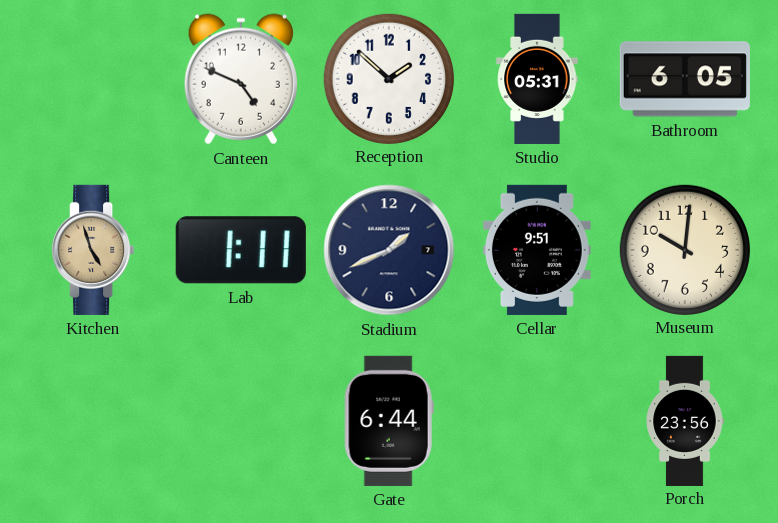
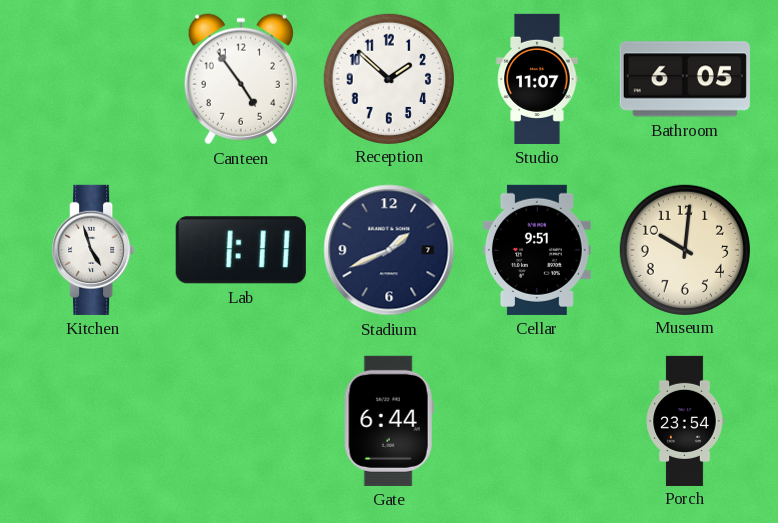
Canteen: 4:49 -> 4:54
Studio: 05:31 -> 11:07
Kitchen dial: champagne -> white
Porch: 23:56 -> 23:54
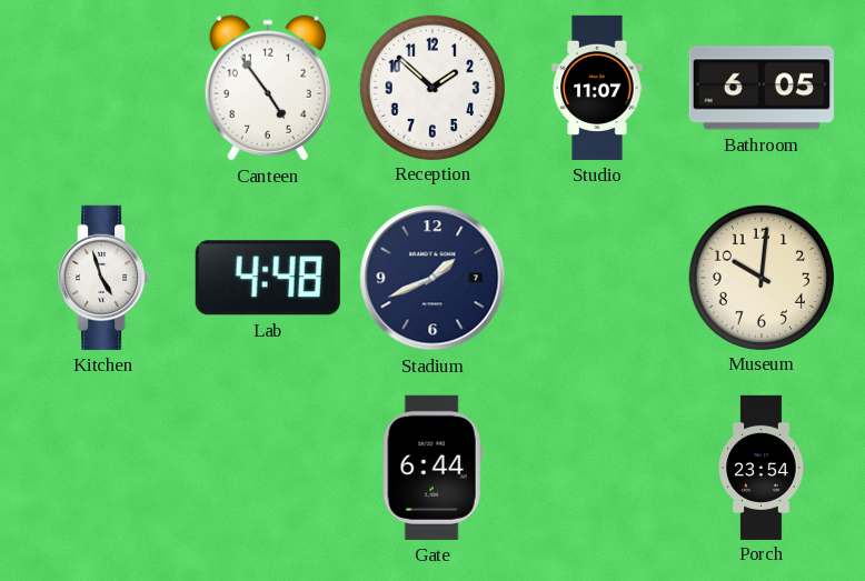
Lab: 1:11 -> 4:48
Cellar: 9:51 -> none
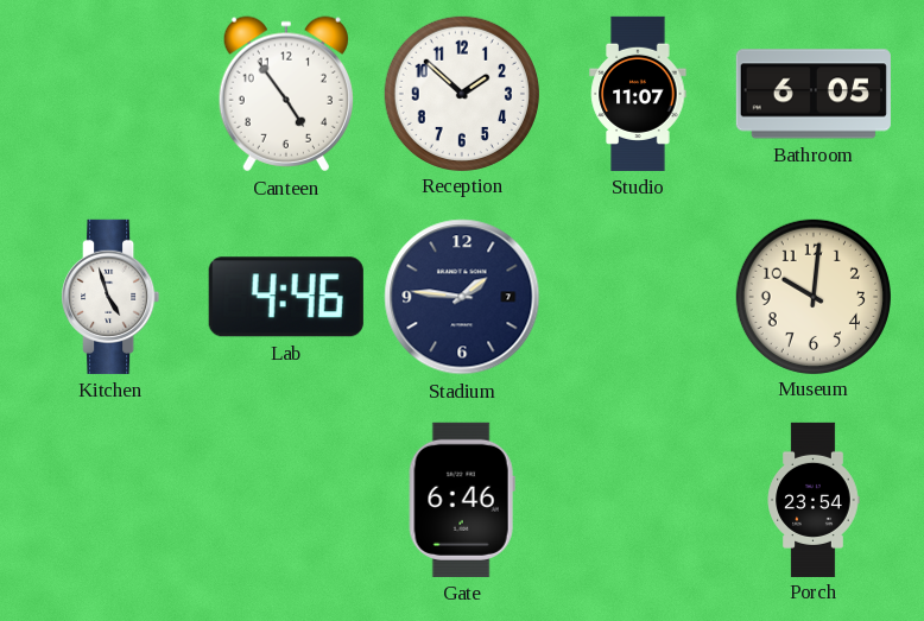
Lab: 4:48 -> 4:46
Stadium: 1:41 -> 1:46
Gate: 6:44 -> 6:46
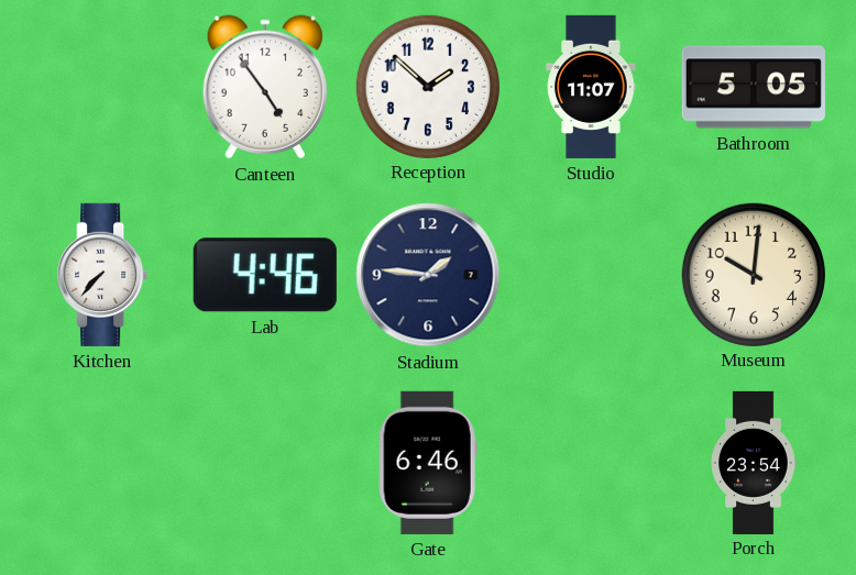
Bathroom: 6:05 -> 5:05
Kitchen: 4:57 -> 7:37
